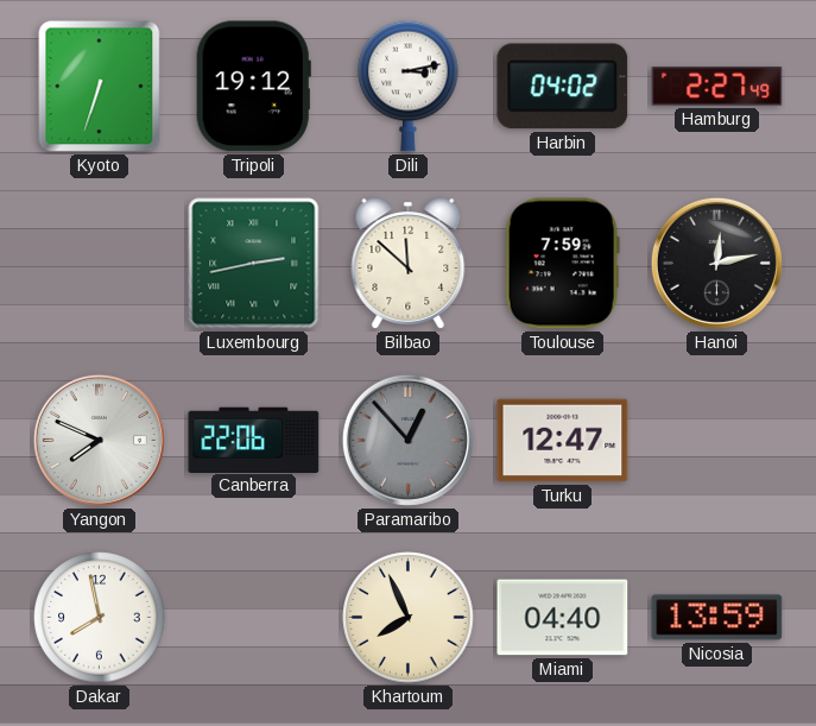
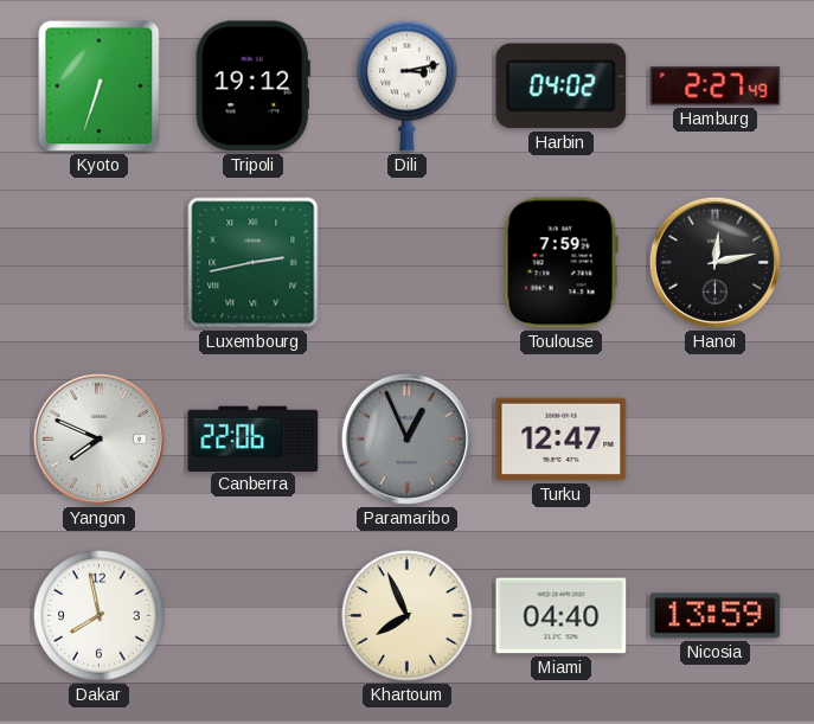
Bilbao: 11:52 -> none
Paramaribo: 12:53 -> 12:56
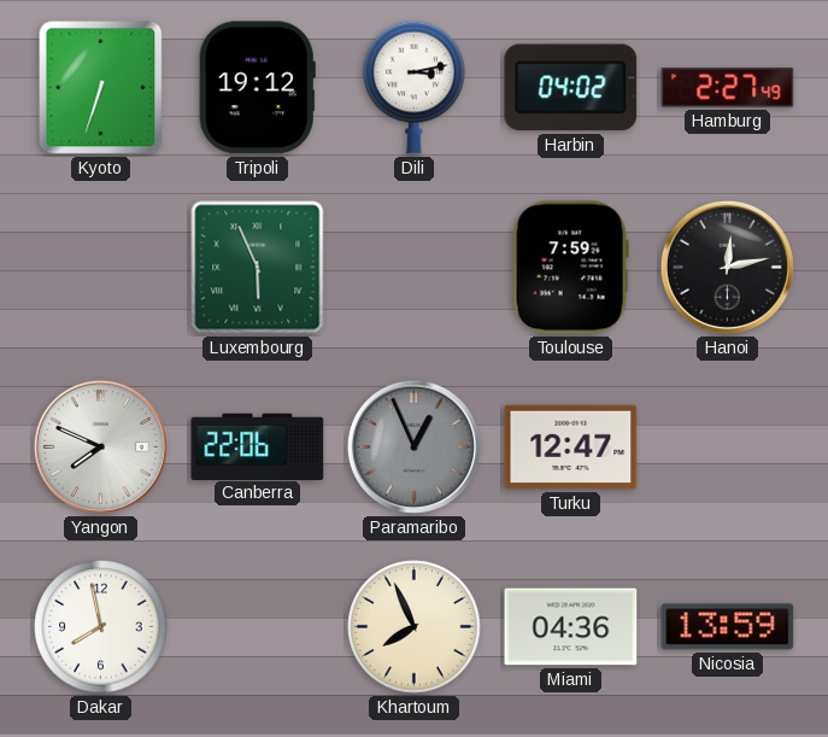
Luxembourg: 2:43 -> 5:56
Miami: 04:40 -> 04:36
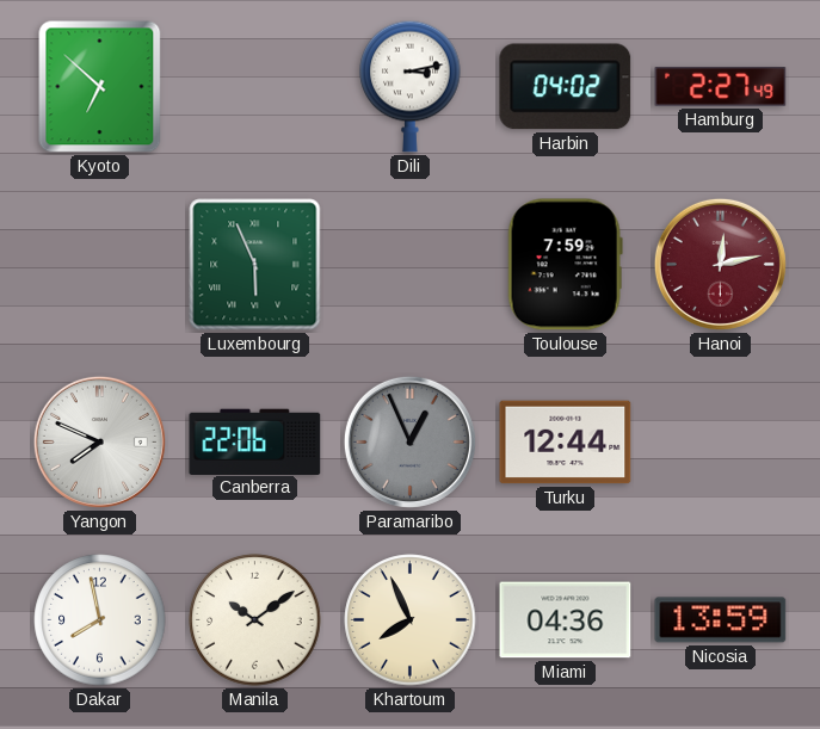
Kyoto: 6:33 -> 6:52
Tripoli: 19:12 -> none
Hanoi dial: black -> burgundy
Turku: 12:47 -> 12:44
Manila: none -> 10:09
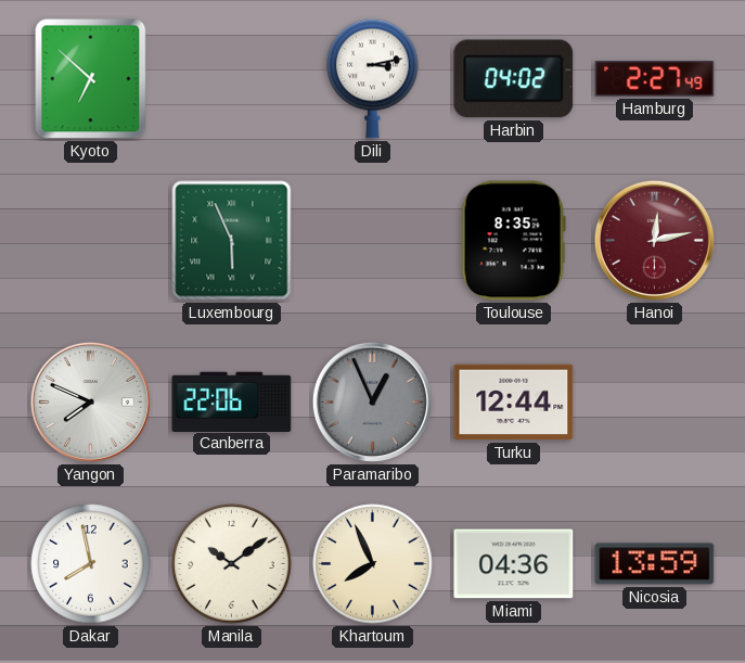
Toulouse: 7:59 -> 8:35
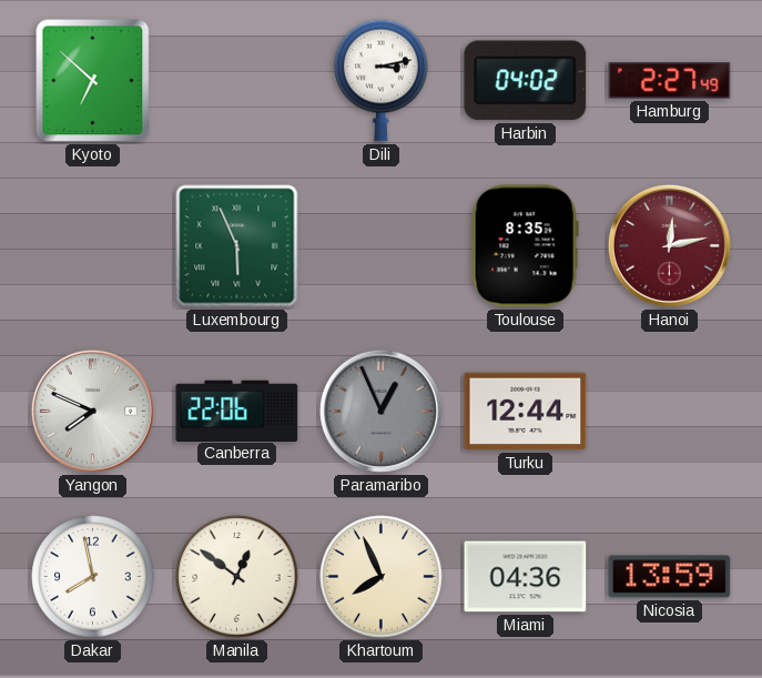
Manila: 10:09 -> 12:51
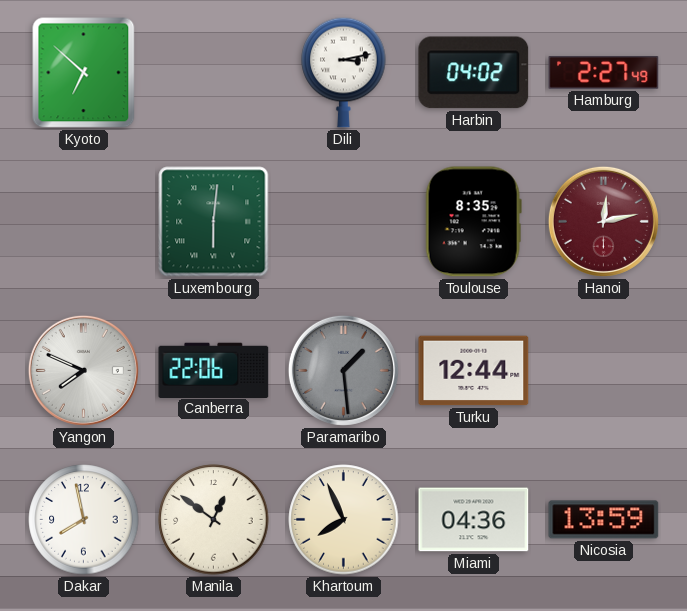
Luxembourg: 5:56 -> 6:01
Paramaribo: 12:56 -> 1:29
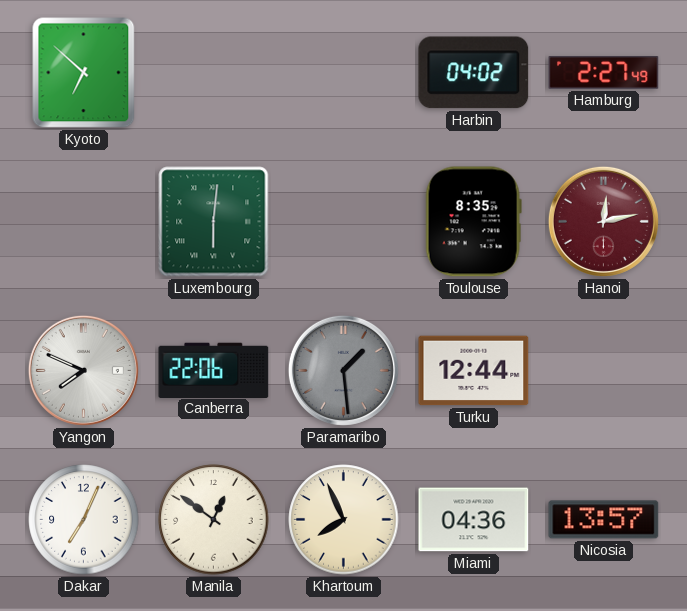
Dili: 3:13 -> none
Dakar: 7:58 -> 7:04
Nicosia: 13:59 -> 13:57
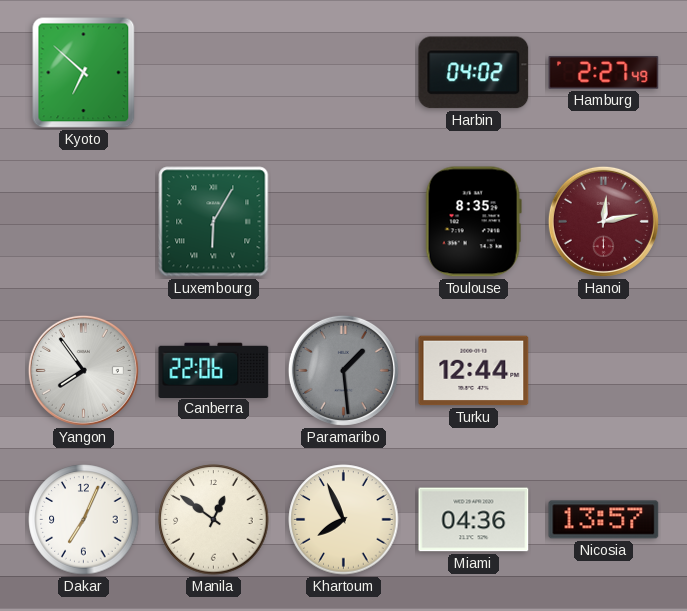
Luxembourg: 6:01 -> 6:05
Yangon: 7:49 -> 7:54
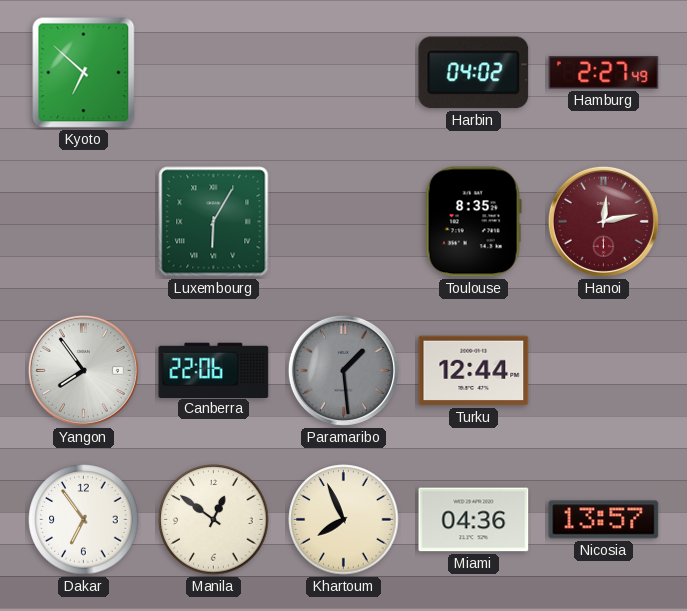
Dakar: 7:04 -> 6:54
